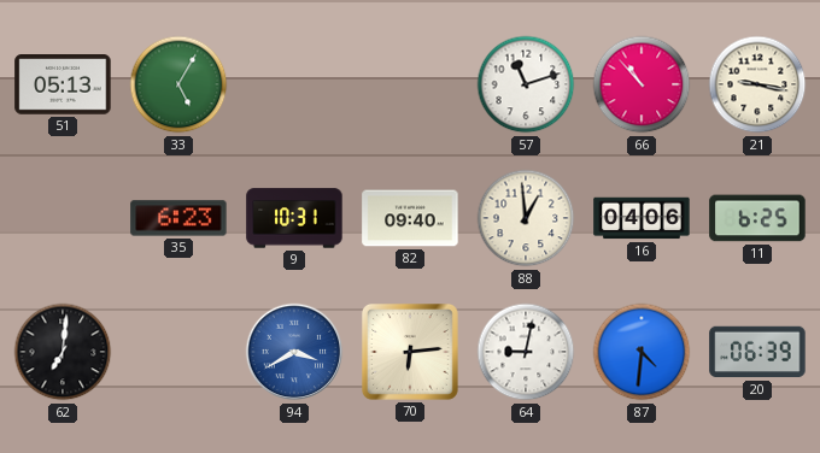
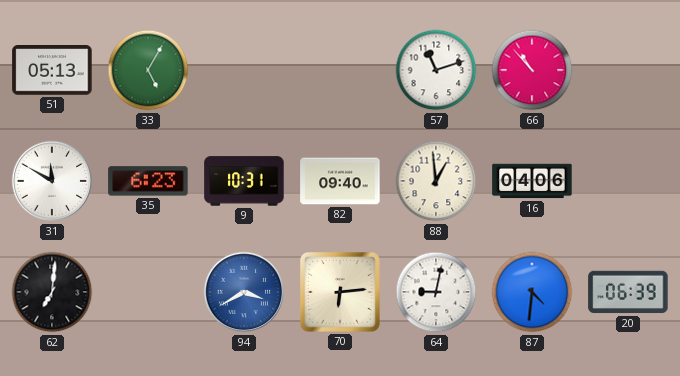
21: 9:17 -> none
31: none -> 11:50
11: 6:25 -> none
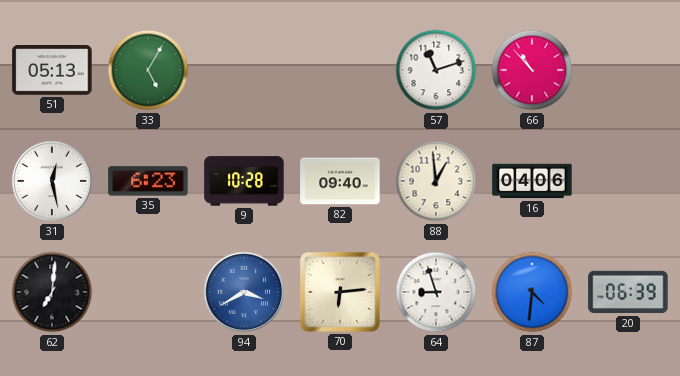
31: 11:50 -> 12:28
9: 10:31 -> 10:28
64: 9:02 -> 8:57
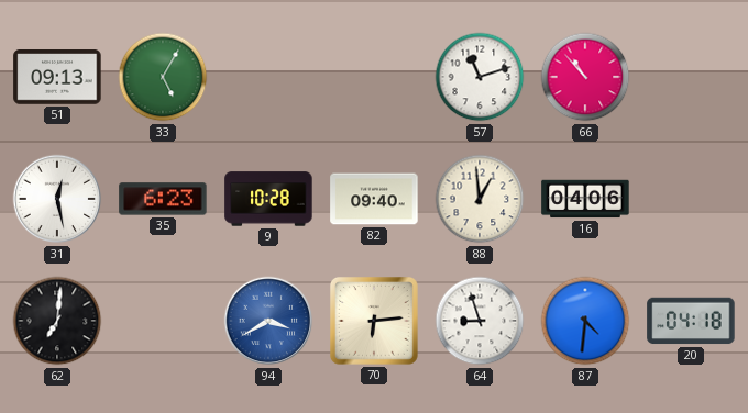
51: 05:13 -> 09:13
20: 06:39 -> 04:18
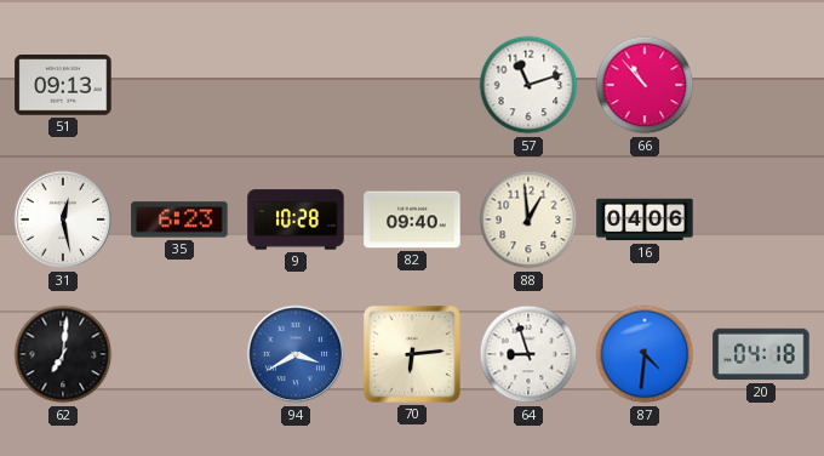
33: 5:05 -> none
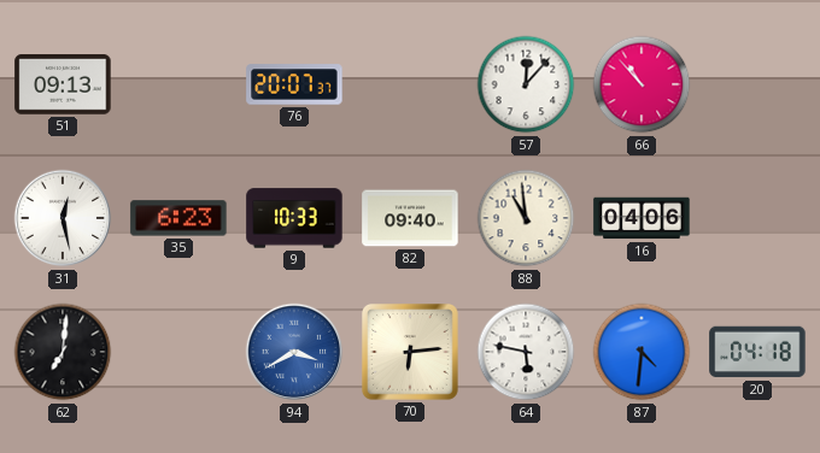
76: none -> 20:07
57: 11:12 -> 12:07
9: 10:28 -> 10:33
88: 12:59 -> 10:59
64: 8:57 -> 5:47
